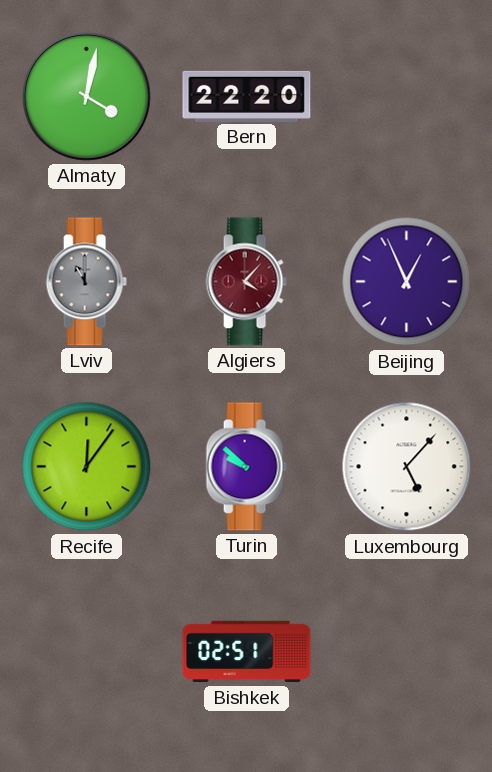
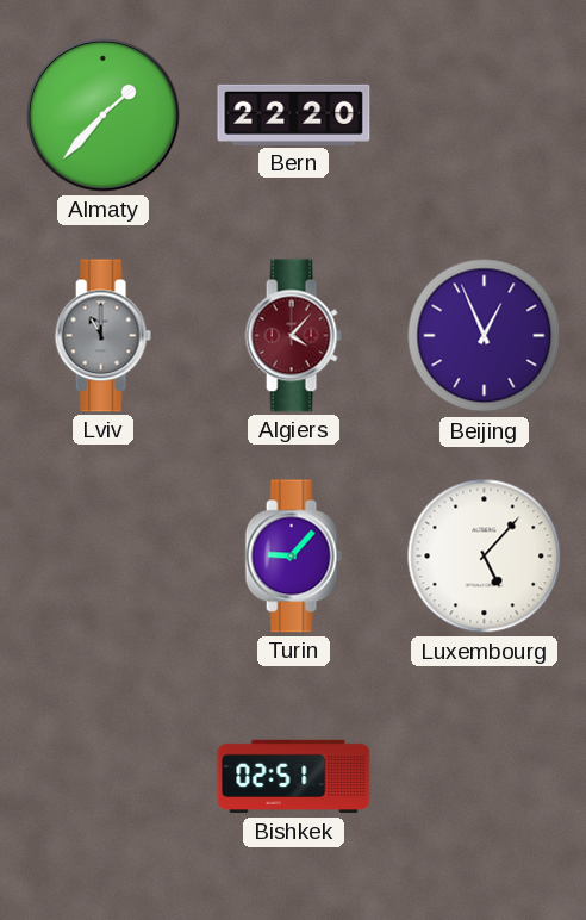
Almaty: 4:02 -> 1:37
Recife: 12:06 -> none
Turin: 9:52 -> 9:07
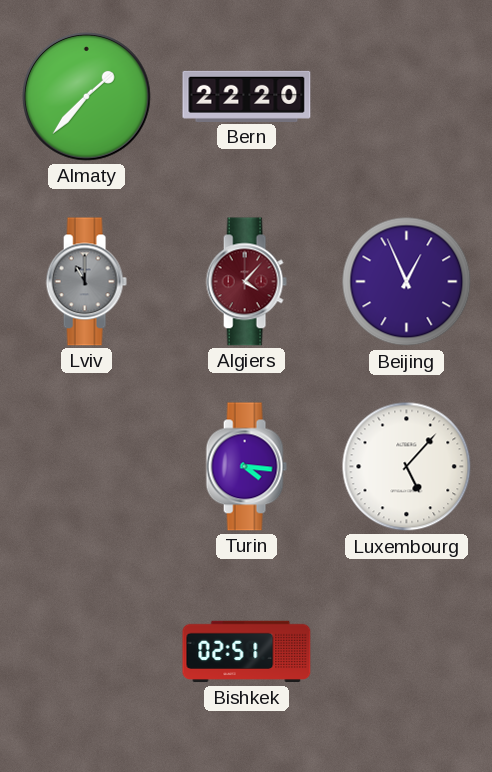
Turin: 9:07 -> 4:16
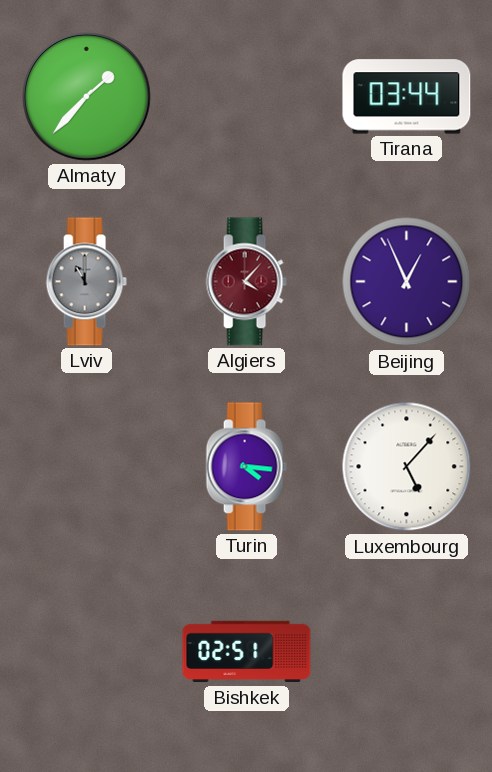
Bern: 22:20 -> none
Tirana: none -> 03:44
